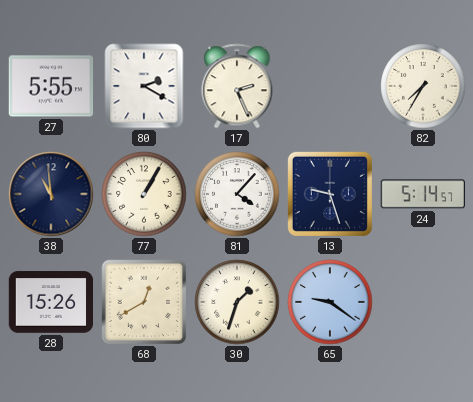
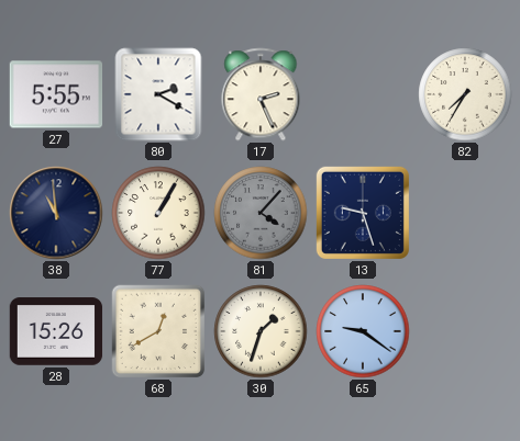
81 dial: white -> grey
24: 5:14 -> none
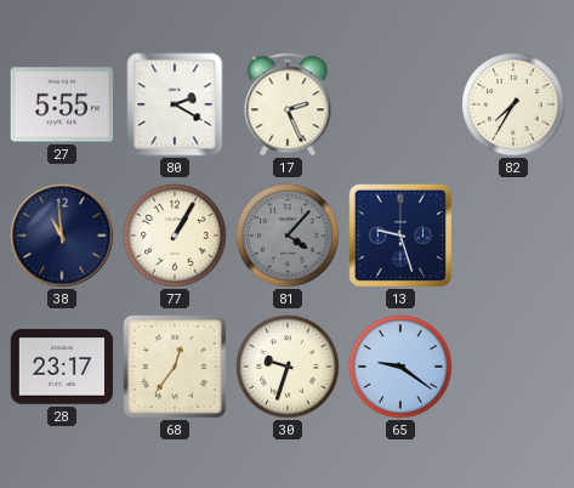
28: 15:26 -> 23:17
68: 12:40 -> 12:36
30: 1:33 -> 9:33
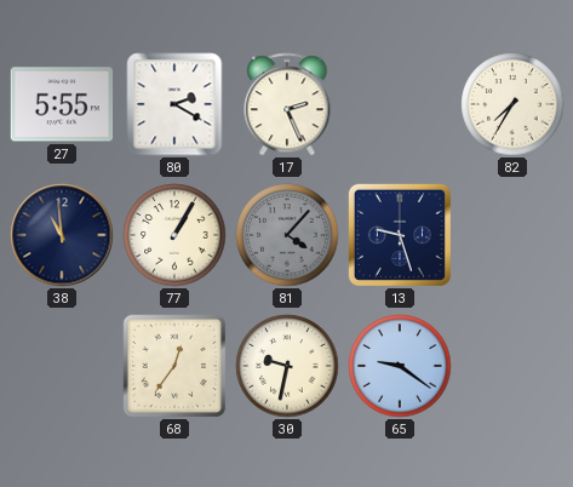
28: 23:17 -> none
30: 9:33 -> 9:32
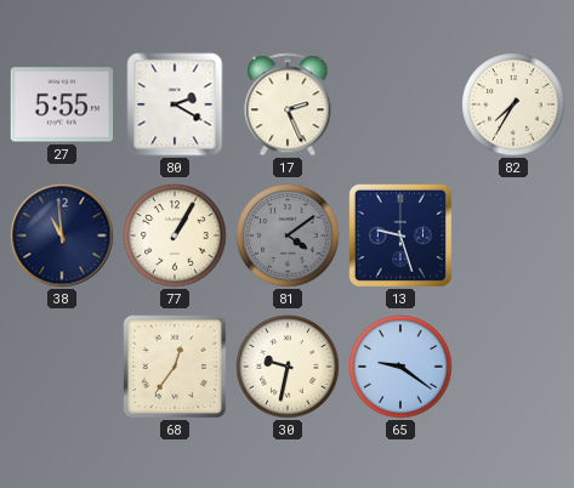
81: 4:07 -> 4:09
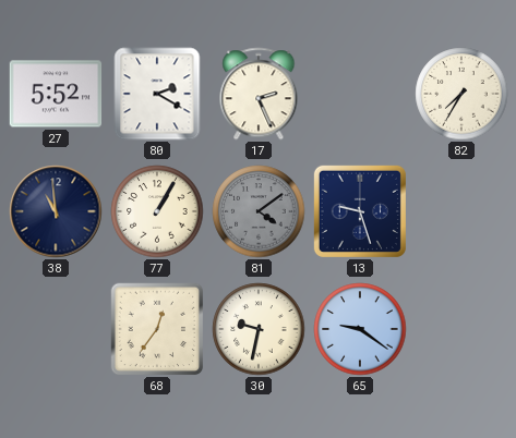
27: 5:55 -> 5:52
